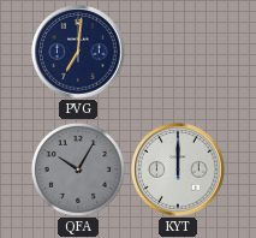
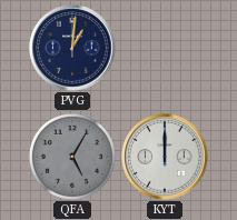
PVG: 7:01 -> 1:01
QFA: 10:05 -> 5:05
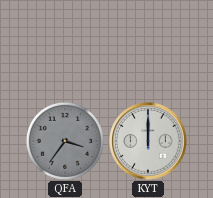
PVG: 1:01 -> none
QFA: 5:05 -> 3:36
